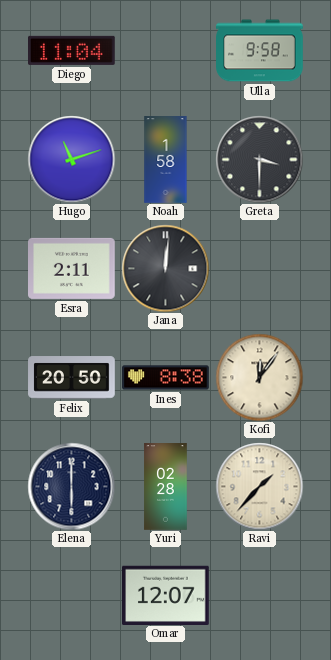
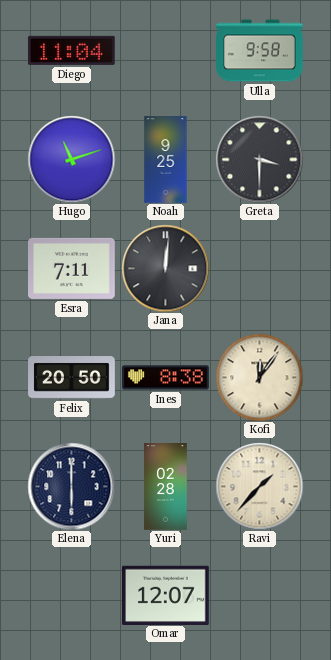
Noah: 1:58 -> 9:25
Esra: 2:11 -> 7:11
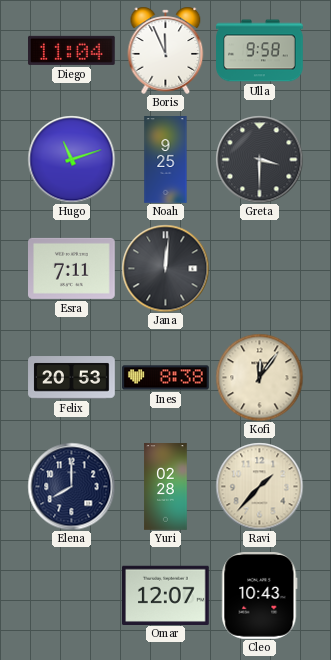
Boris: none -> 11:56
Felix: 20:50 -> 20:53
Elena: 6:00 -> 8:00
Cleo: none -> 10:43
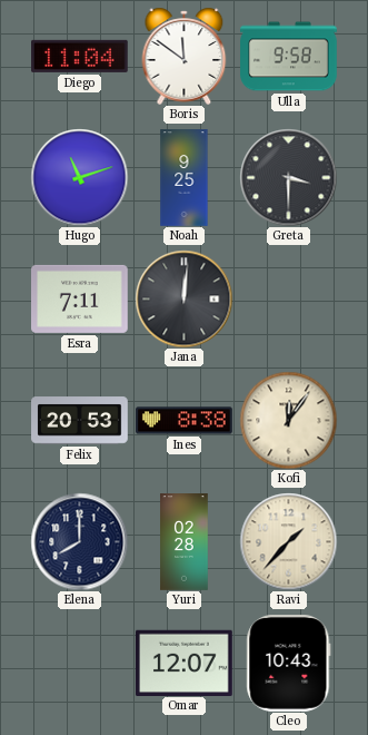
Boris: 11:56 -> 11:51
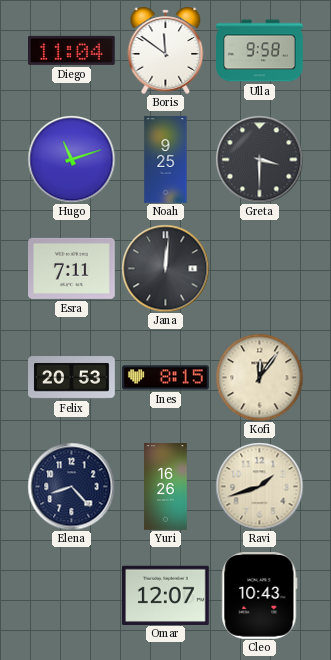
Ines: 8:38 -> 8:15
Elena: 8:00 -> 8:23
Yuri: 02:28 -> 16:26
Ravi: 1:37 -> 1:42
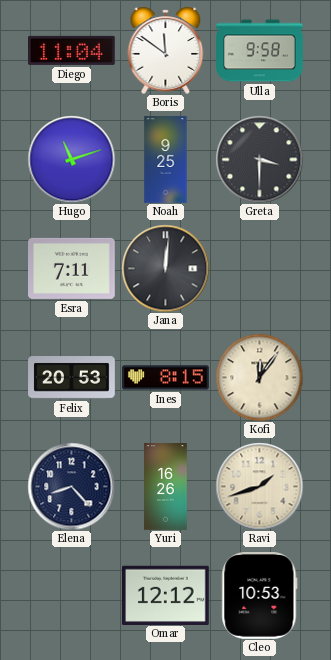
Omar: 12:07 -> 12:12
Cleo: 10:43 -> 10:53
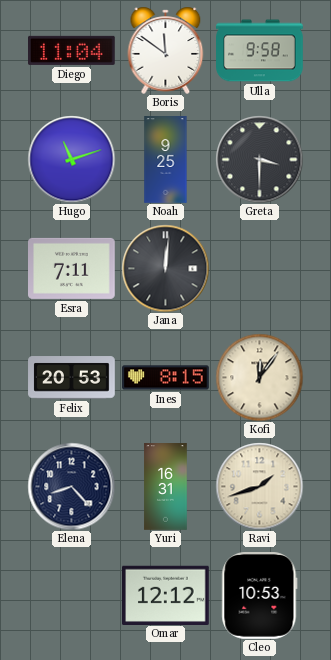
Yuri: 16:26 -> 16:31
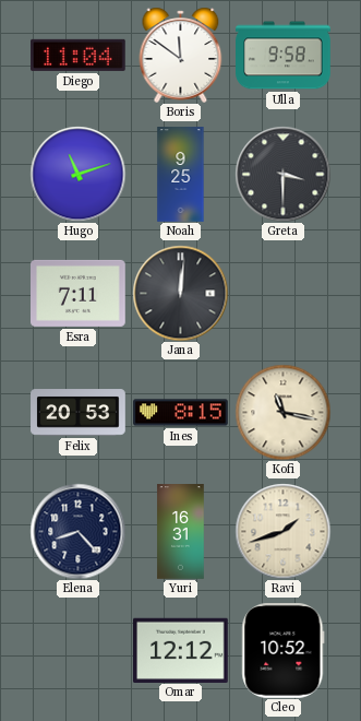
Kofi: 12:06 -> 11:17
Cleo: 10:53 -> 10:52
